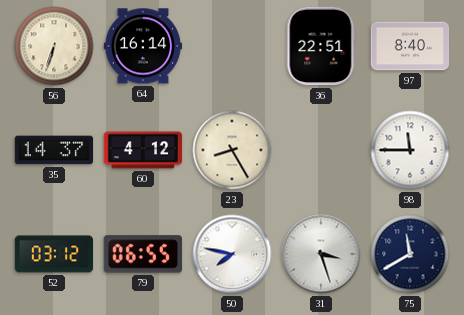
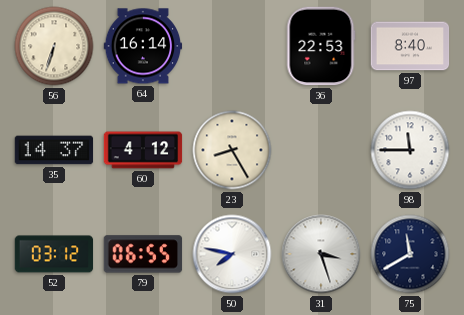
36: 22:51 -> 22:53
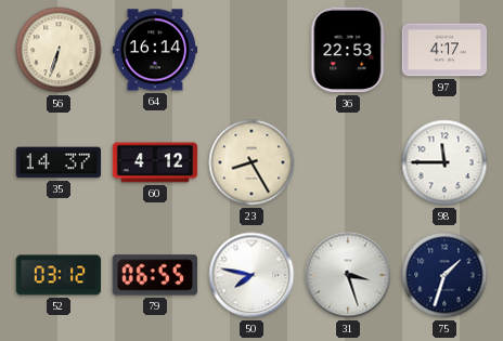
97: 8:40 -> 4:17
75: 11:40 -> 1:33
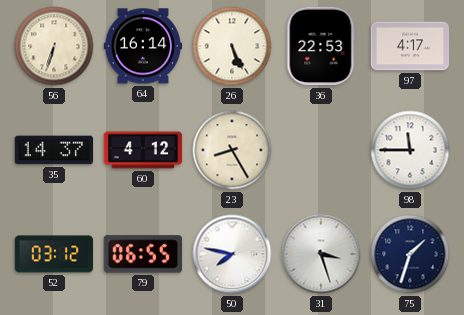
26: none -> 5:26
